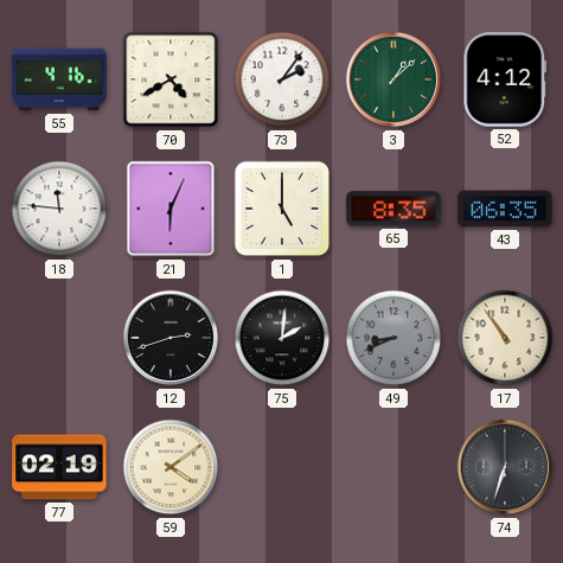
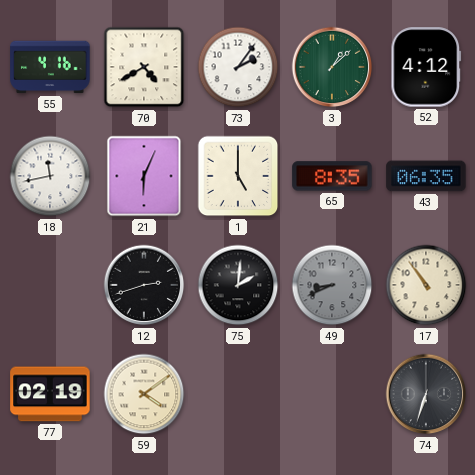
18: 11:46 -> 11:43
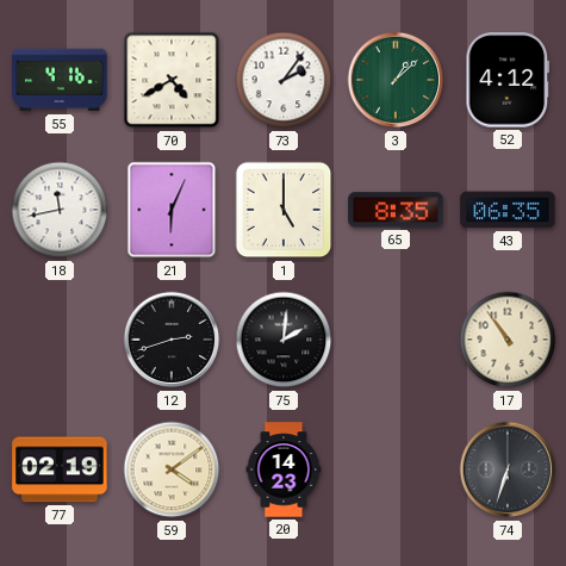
49: 8:41 -> none
20: none -> 14:23
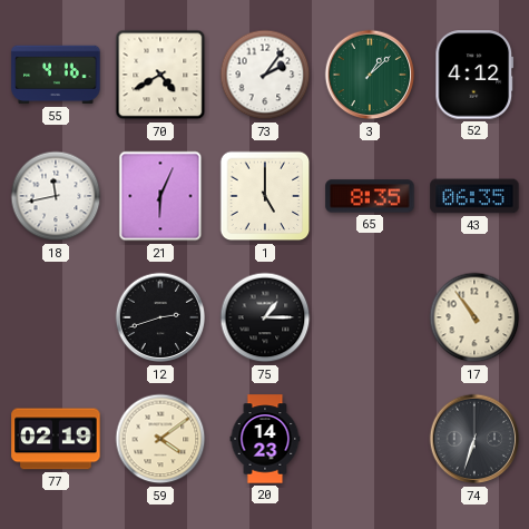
75: 2:01 -> 1:15
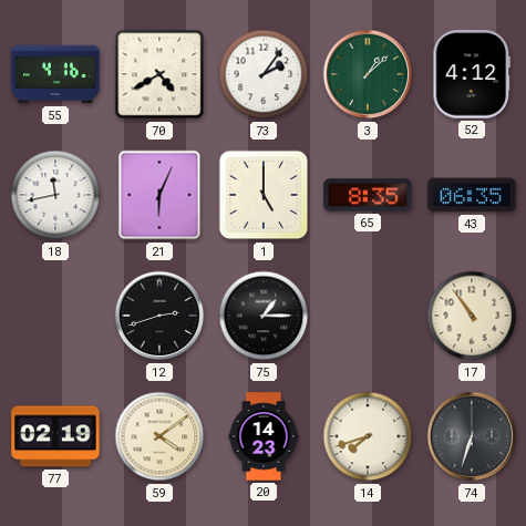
14: none -> 7:42
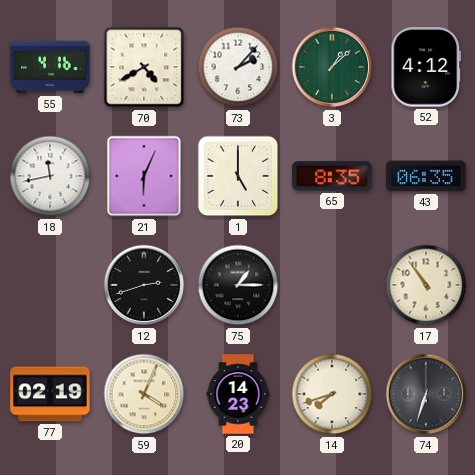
73: 2:06 -> 2:07
59: 4:09 -> 4:04
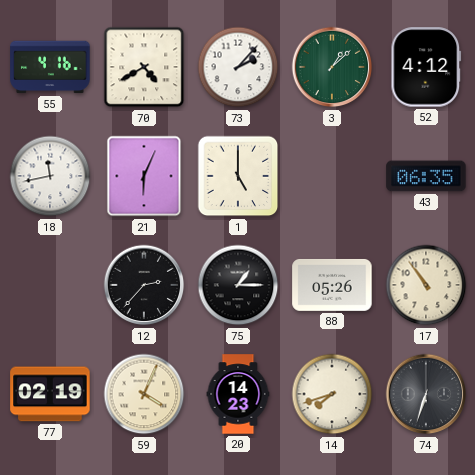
65: 8:35 -> none
12: 2:42 -> 2:37
88: none -> 05:26
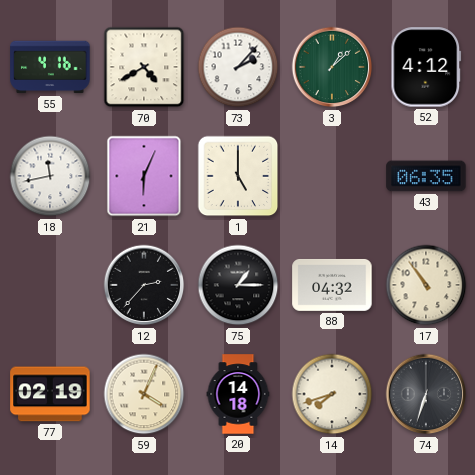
88: 05:26 -> 04:32
20: 14:23 -> 14:18
